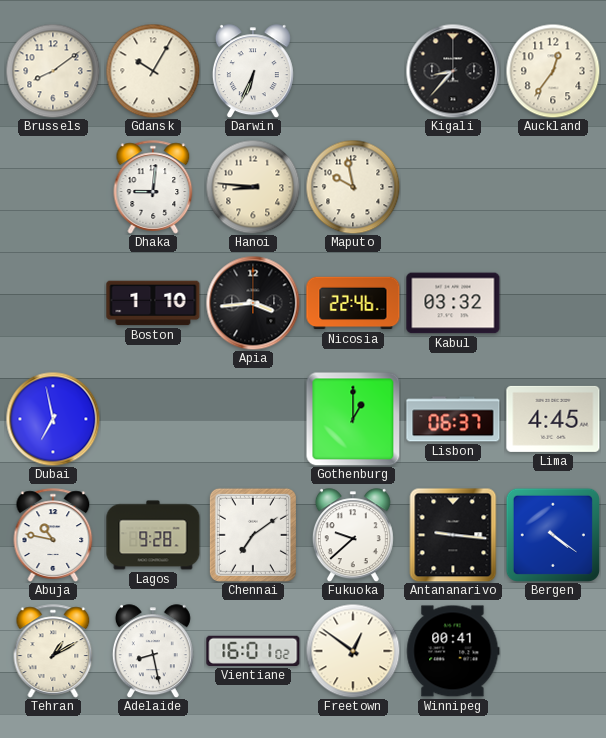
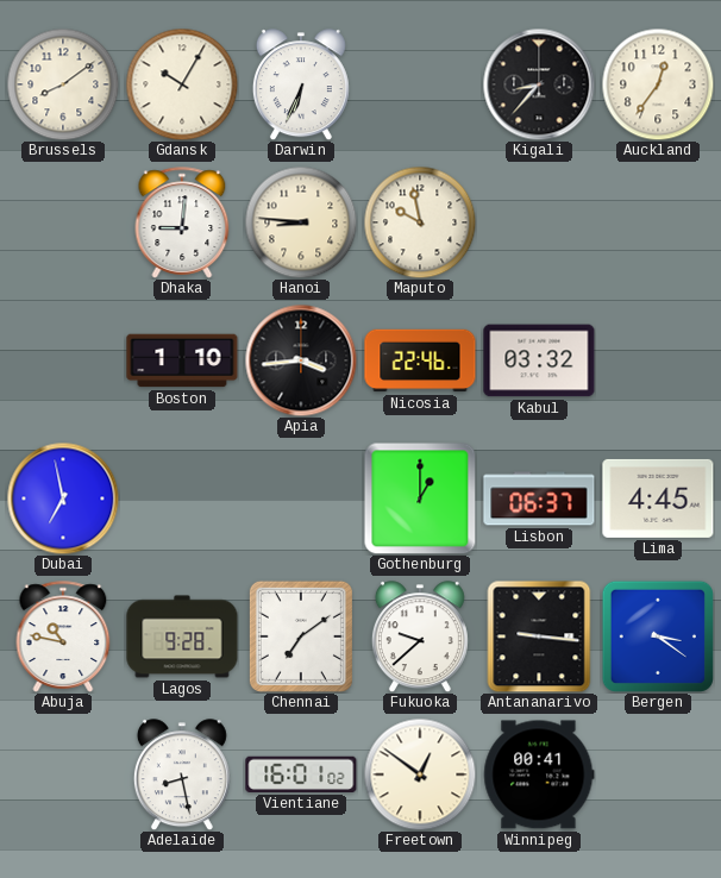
Bergen: 4:21 -> 3:21
Tehran: 1:10 -> none
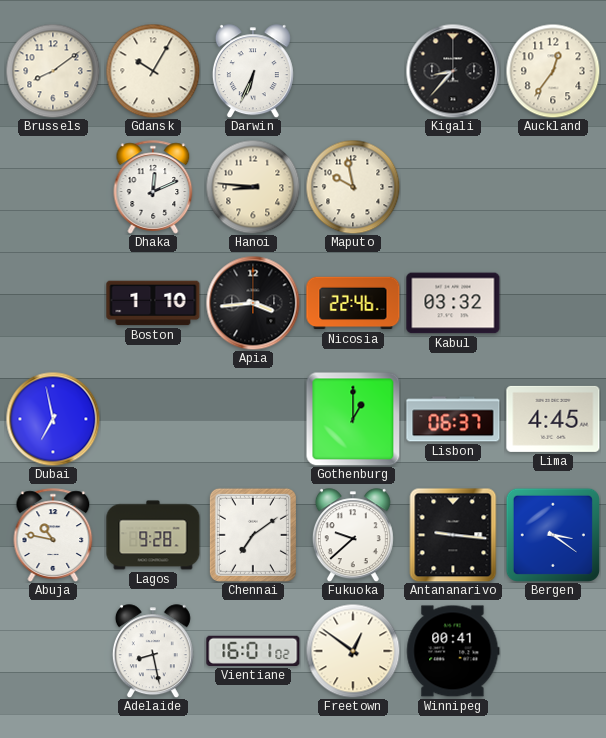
Dhaka: 9:01 -> 12:11
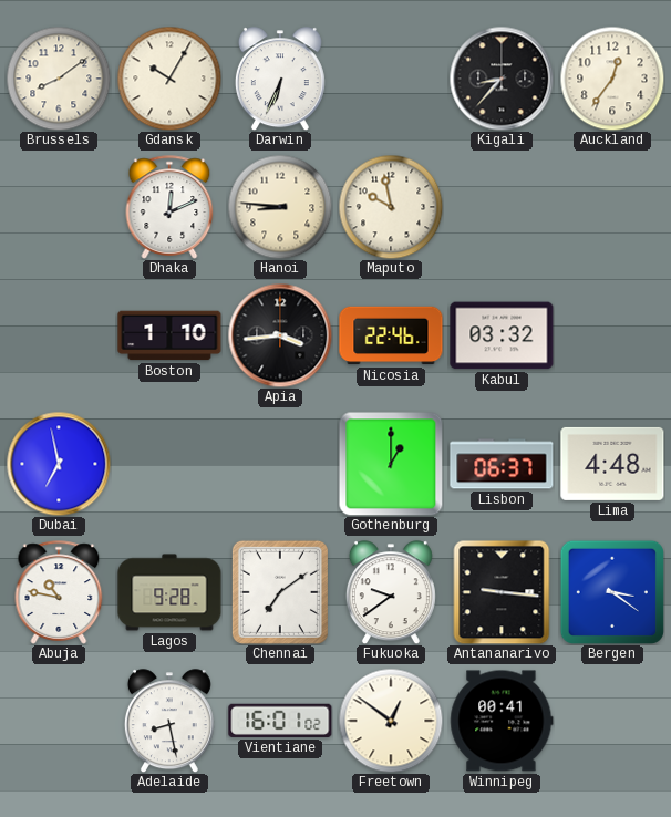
Lima: 4:45 -> 4:48
Fukuoka: 9:38 -> 9:39
